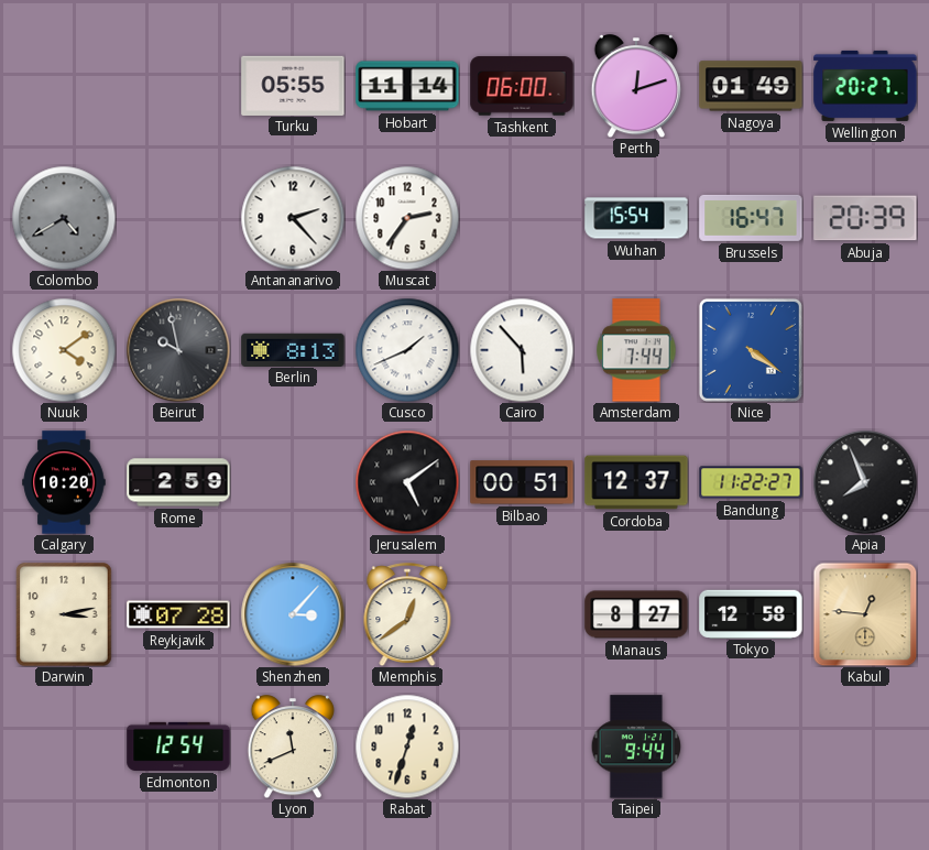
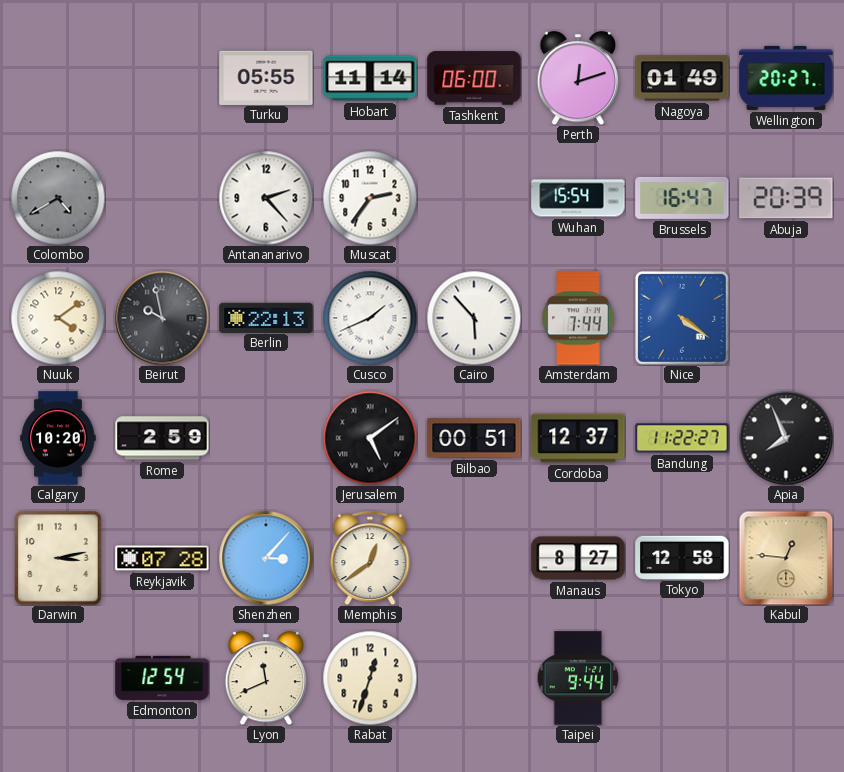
Berlin: 8:13 -> 22:13
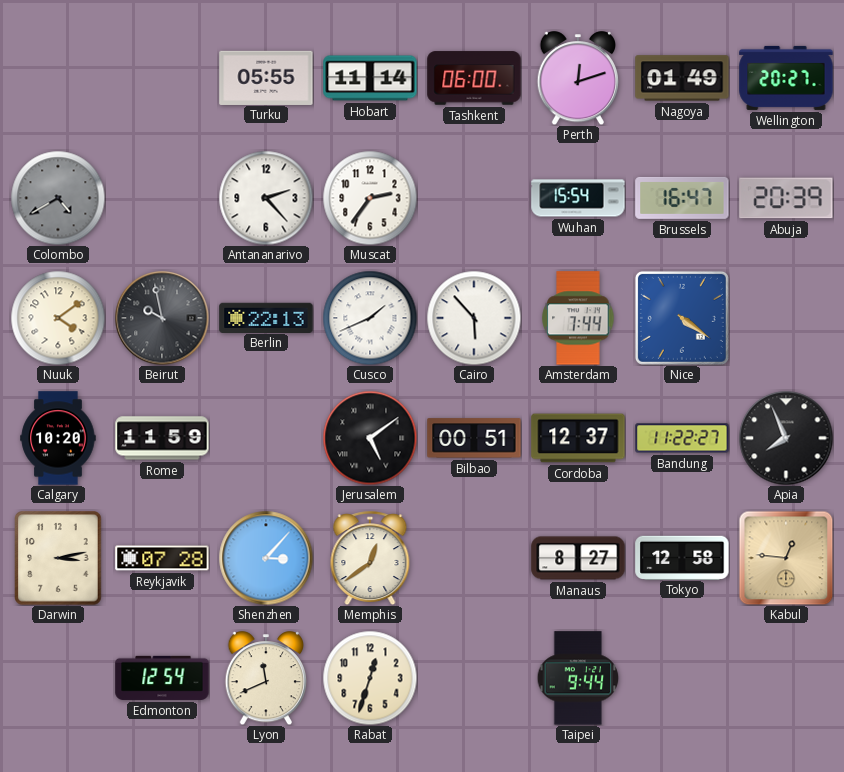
Rome: 2:59 -> 11:59
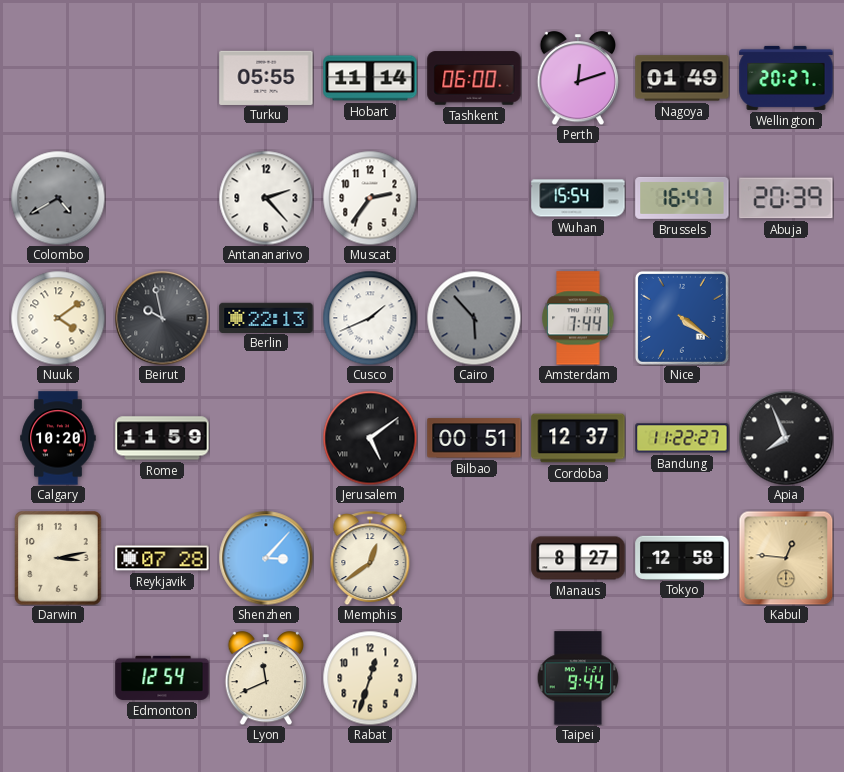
Cairo dial: white -> grey
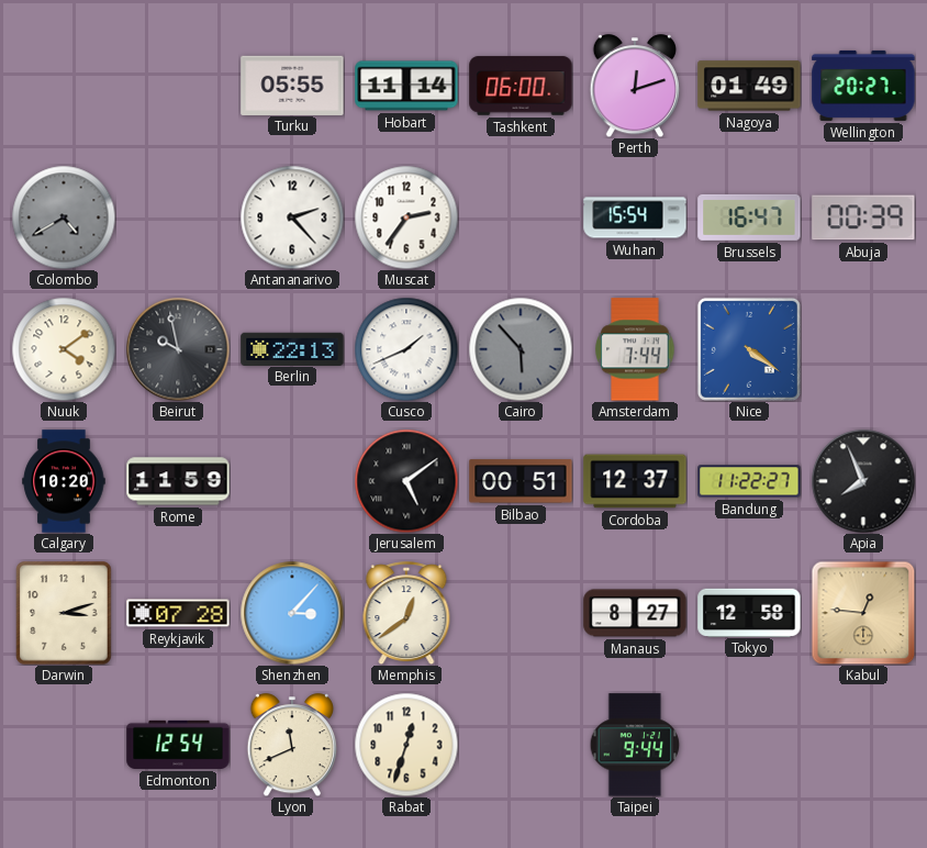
Abuja: 20:39 -> 00:39
Darwin: 3:13 -> 3:12
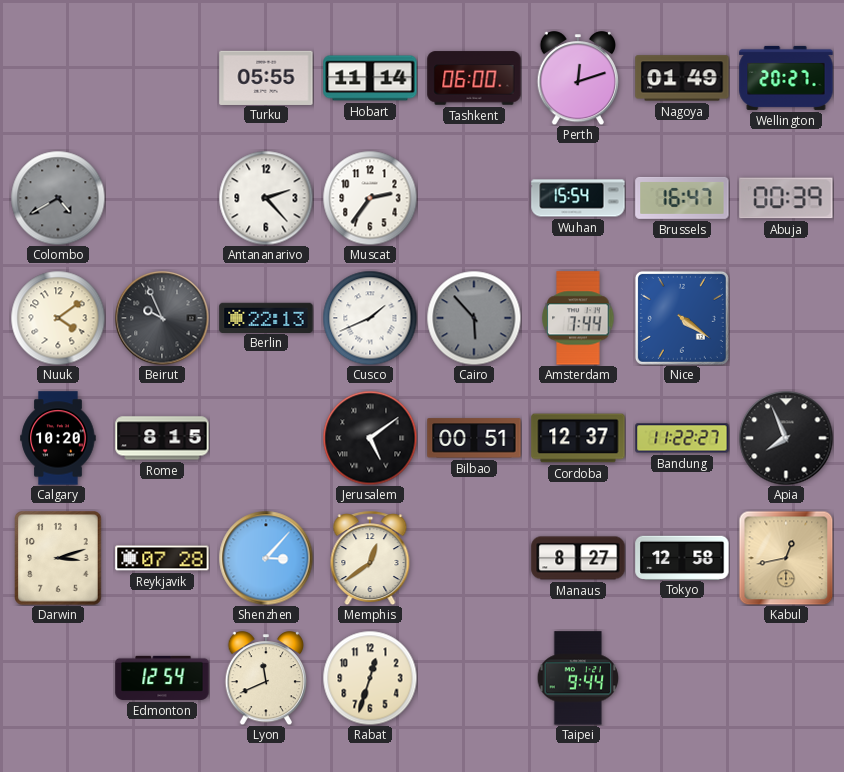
Beirut: 9:58 -> 9:56
Rome: 11:59 -> 8:15
Kabul: 12:46 -> 12:43
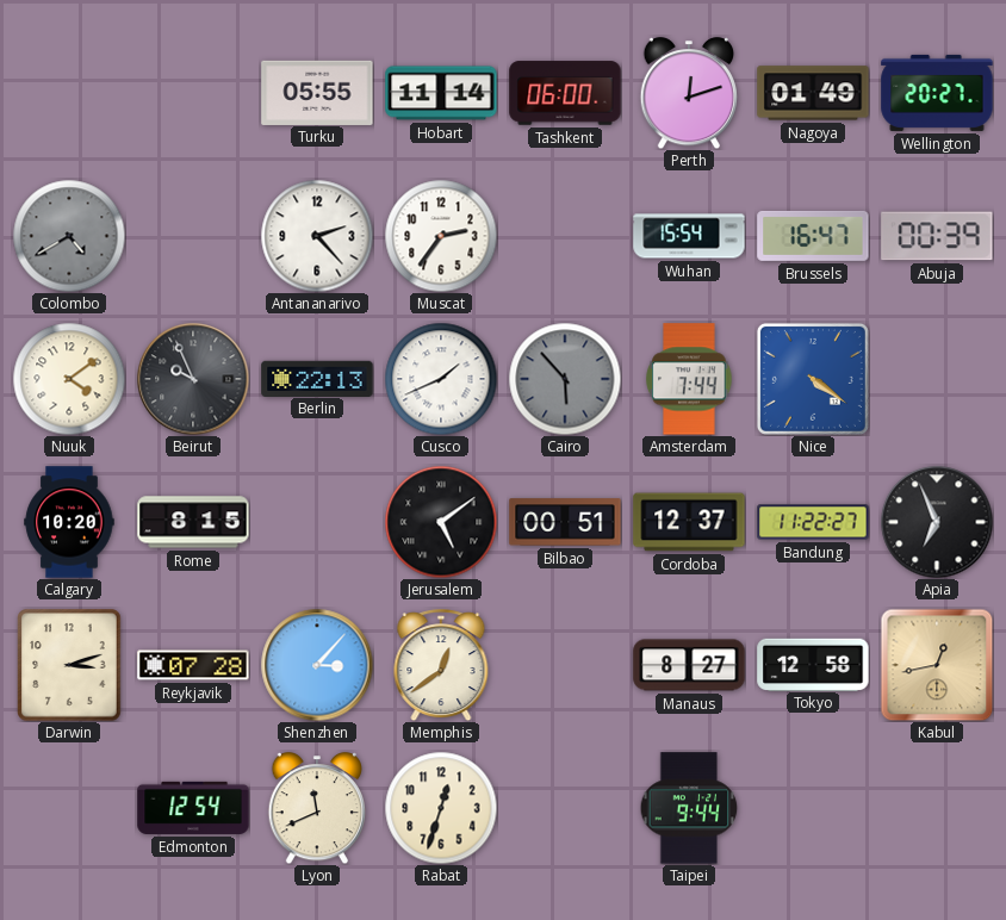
Apia: 7:56 -> 6:56
